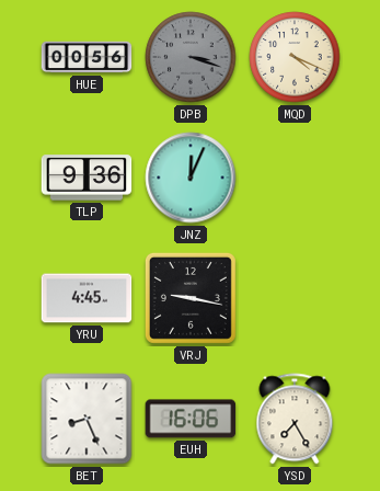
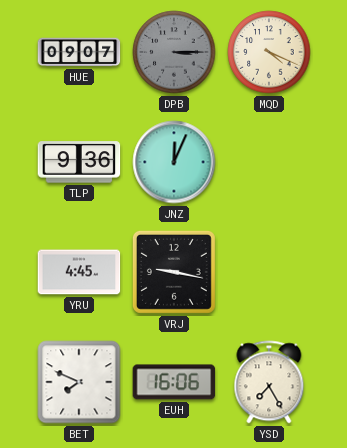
HUE: 00:56 -> 09:07
DPB: 3:18 -> 3:15
BET: 8:26 -> 7:49
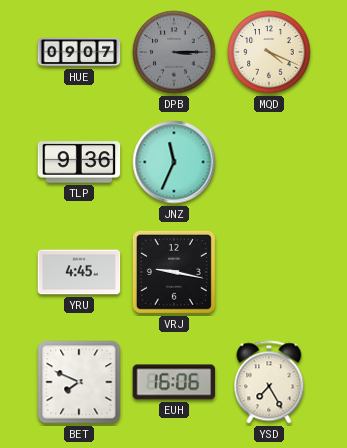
JNZ: 12:04 -> 11:34
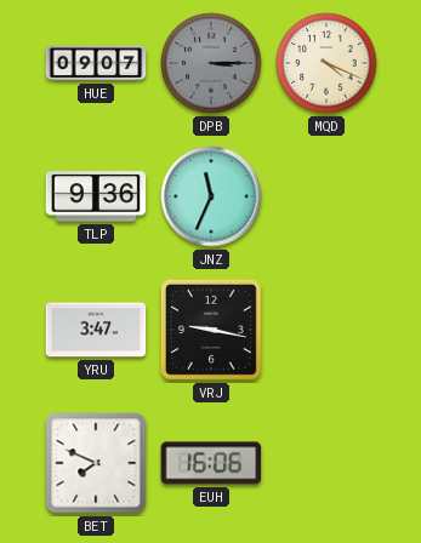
YRU: 4:45 -> 3:47
YSD: 7:25 -> none
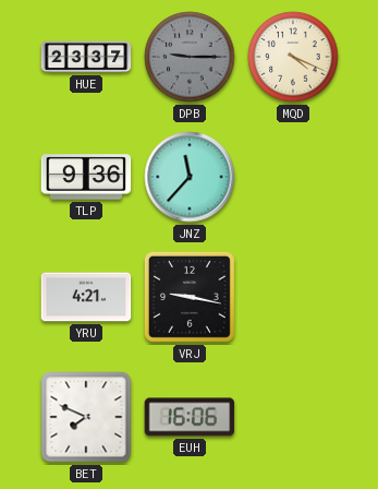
HUE: 09:07 -> 23:37
DPB: 3:15 -> 9:15
JNZ: 11:34 -> 11:37
YRU: 3:47 -> 4:21
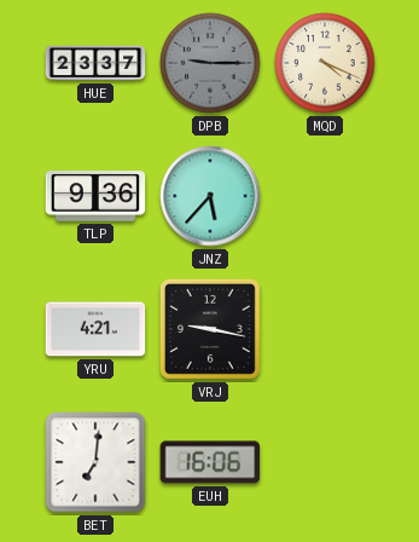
JNZ: 11:37 -> 5:37
BET: 7:49 -> 7:01
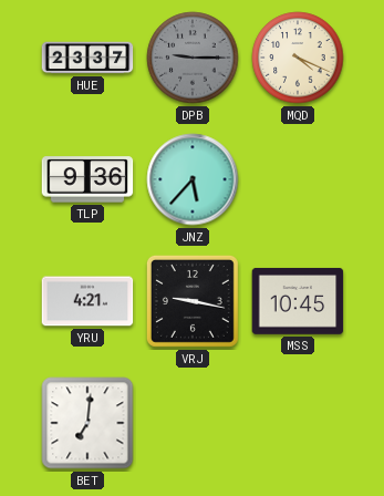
MSS: none -> 10:45
EUH: 16:06 -> none
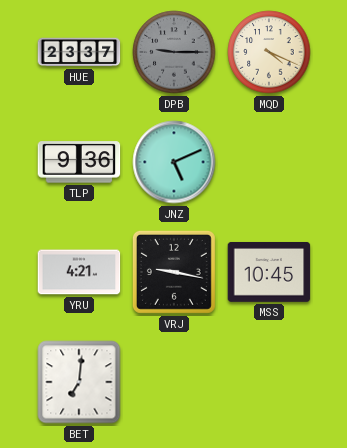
JNZ: 5:37 -> 5:11
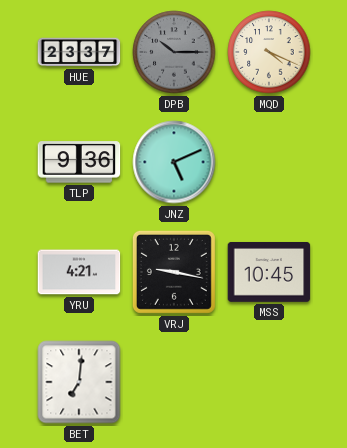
DPB: 9:15 -> 10:15
